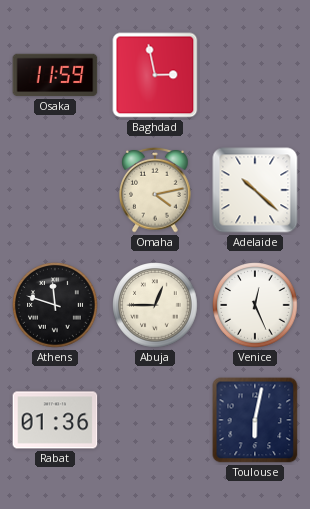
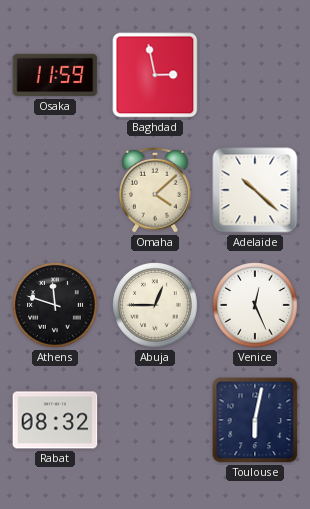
Omaha: 4:13 -> 4:08
Rabat: 01:36 -> 08:32
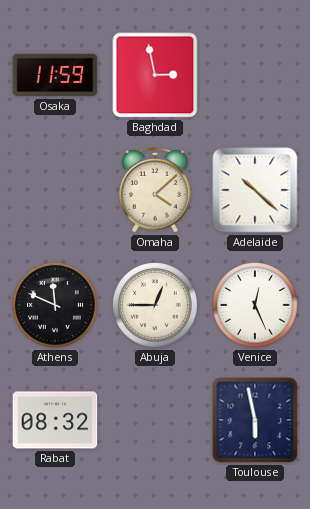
Athens: 11:48 -> 11:49
Toulouse: 6:02 -> 5:58
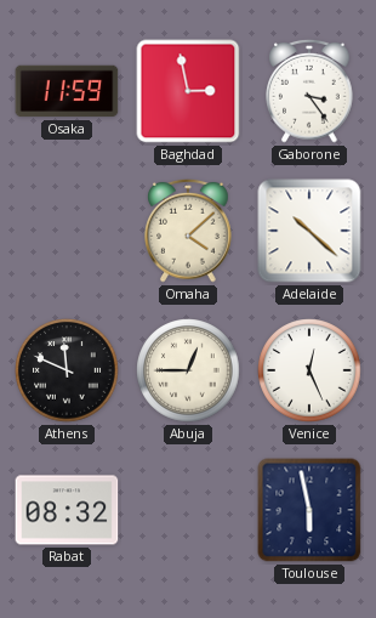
Gaborone: none -> 3:24
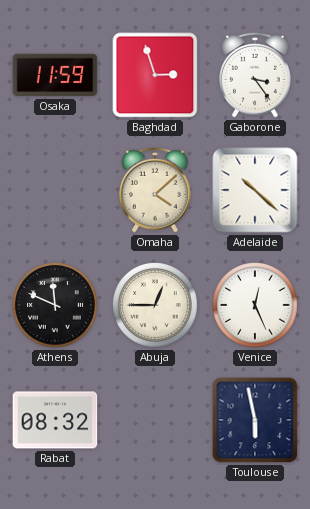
Baghdad: 2:58 -> 2:57
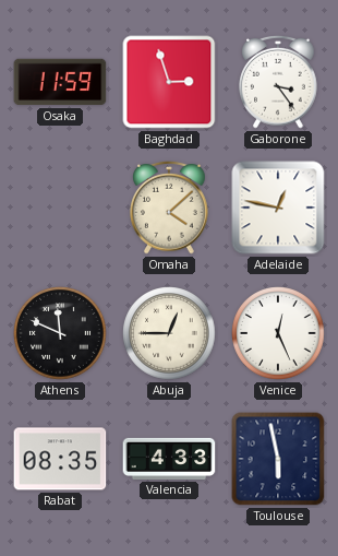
Adelaide: 10:22 -> 12:47
Rabat: 08:32 -> 08:35
Valencia: none -> 4:33
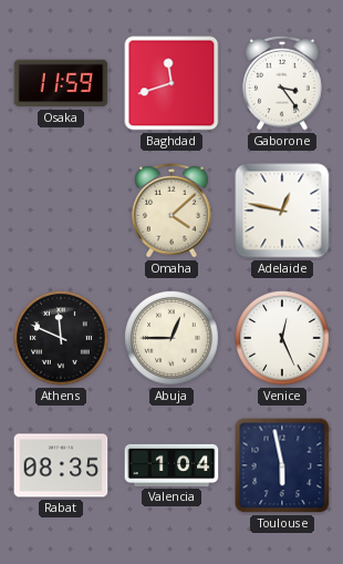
Baghdad: 2:57 -> 11:42
Valencia: 4:33 -> 1:04
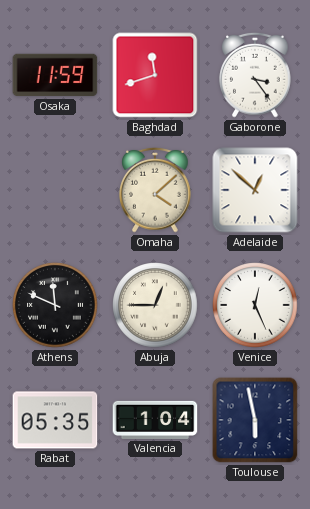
Adelaide: 12:47 -> 12:52
Rabat: 08:35 -> 05:35
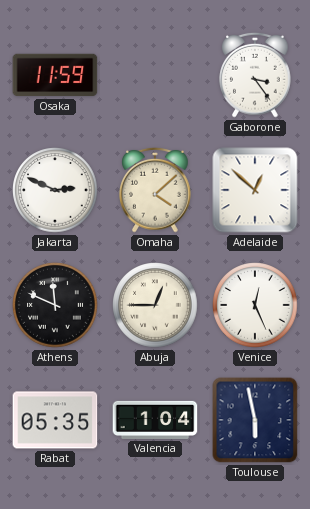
Baghdad: 11:42 -> none
Jakarta: none -> 2:49
